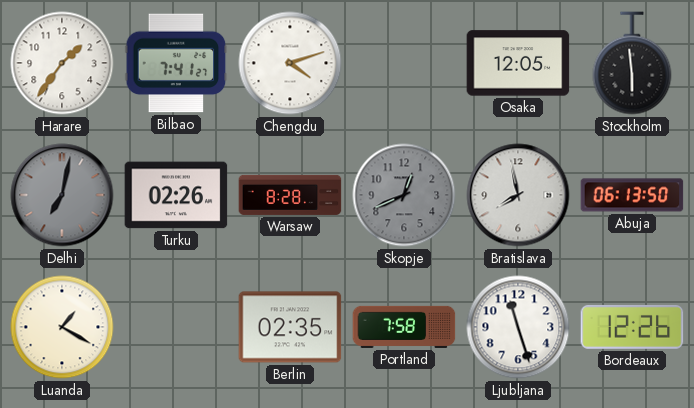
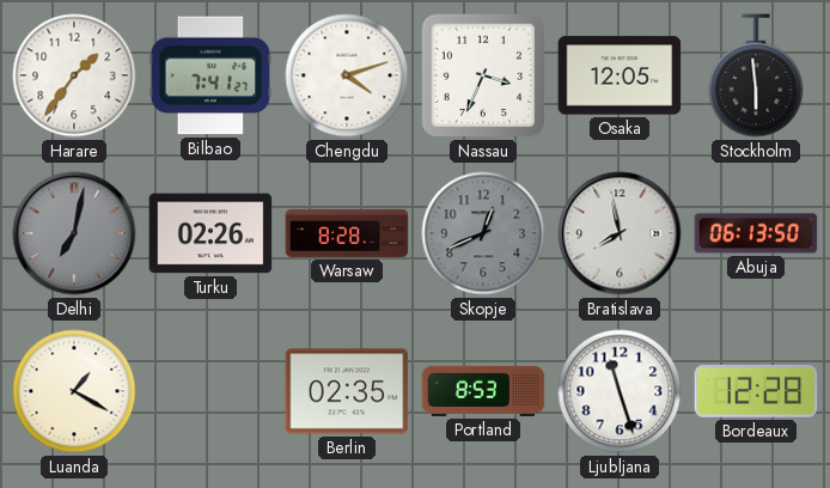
Nassau: none -> 3:34
Portland: 7:58 -> 8:53
Bordeaux: 12:26 -> 12:28
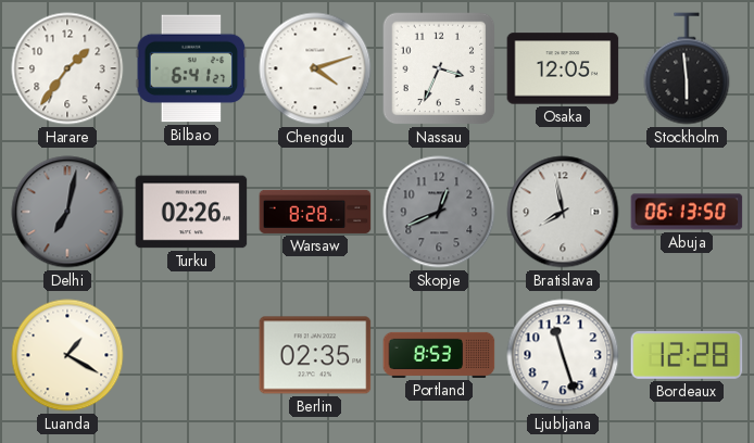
Bilbao: 7:41 -> 6:41
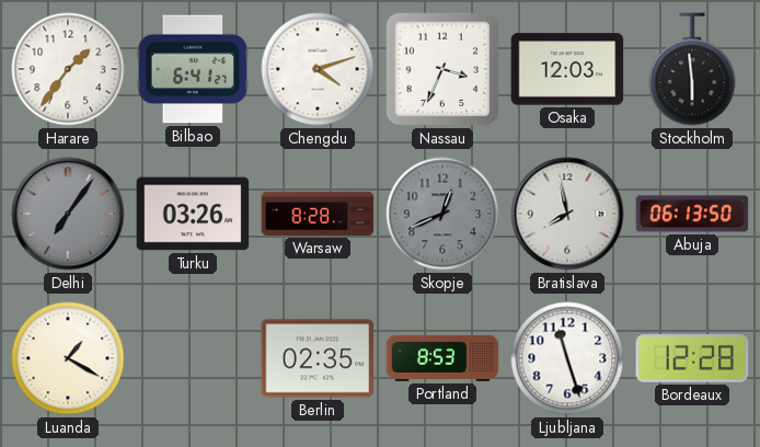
Osaka: 12:05 -> 12:03
Delhi: 7:02 -> 7:06
Turku: 02:26 -> 03:26
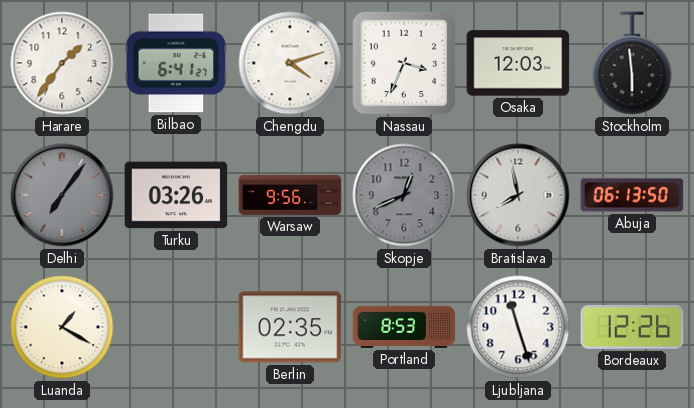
Warsaw: 8:28 -> 9:56
Bordeaux: 12:28 -> 12:26
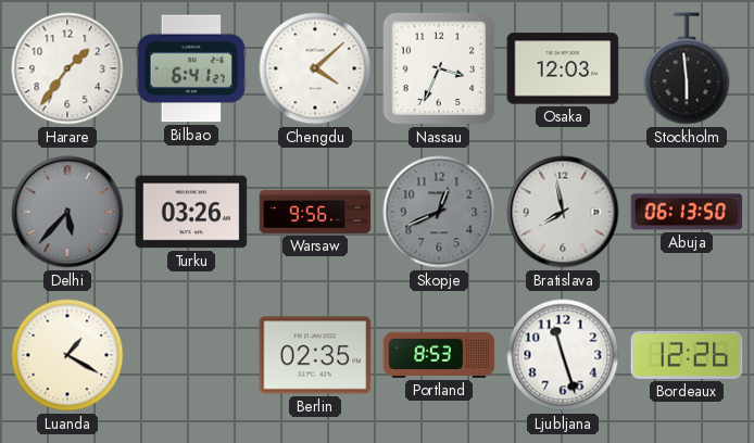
Chengdu: 4:12 -> 4:08
Delhi: 7:06 -> 5:37
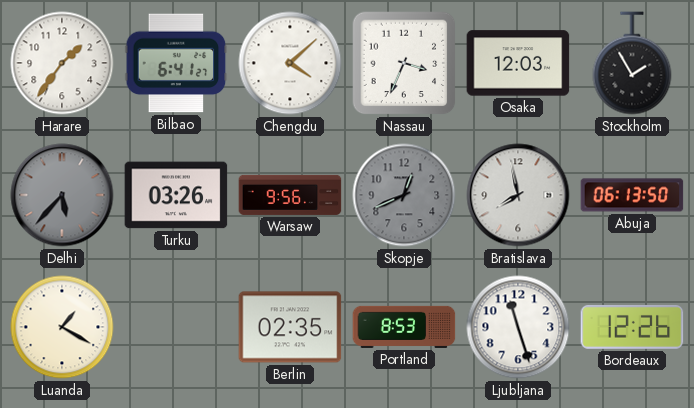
Stockholm: 5:59 -> 1:55
